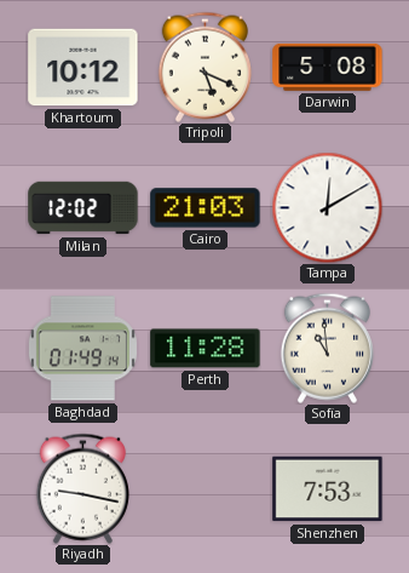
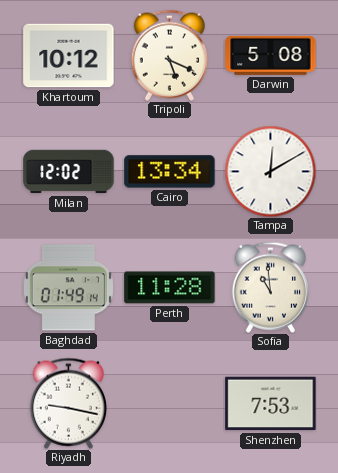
Cairo: 21:03 -> 13:34
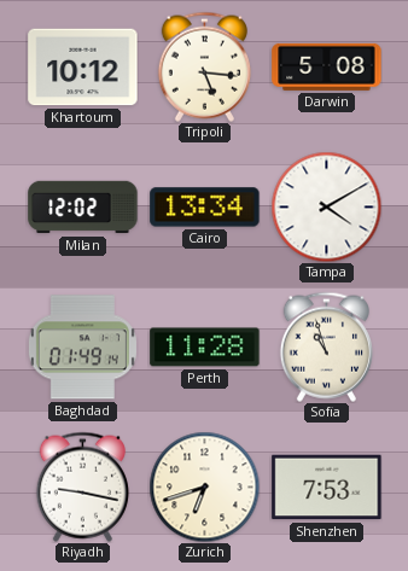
Tripoli: 5:19 -> 5:16
Tampa: 12:10 -> 4:10
Sofia: 10:59 -> 10:57
Zurich: none -> 6:42
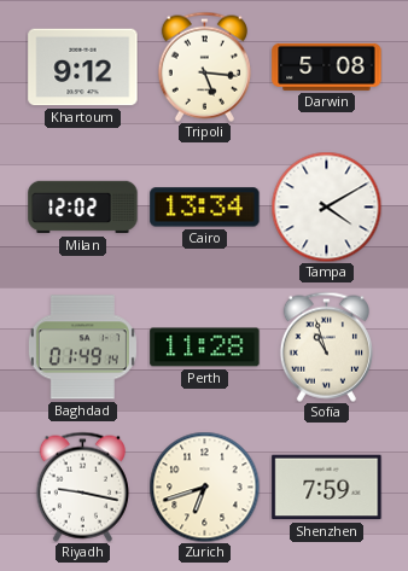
Khartoum: 10:12 -> 9:12
Shenzhen: 7:53 -> 7:59
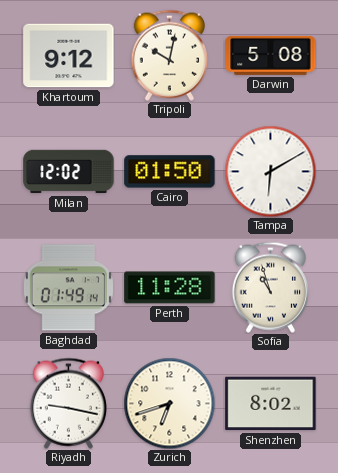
Tripoli: 5:16 -> 10:02
Cairo: 13:34 -> 01:50
Tampa: 4:10 -> 6:10
Shenzhen: 7:59 -> 8:02
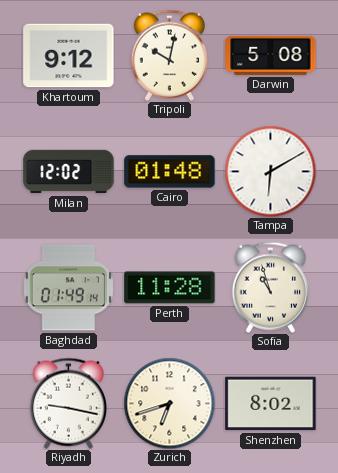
Cairo: 01:50 -> 01:48
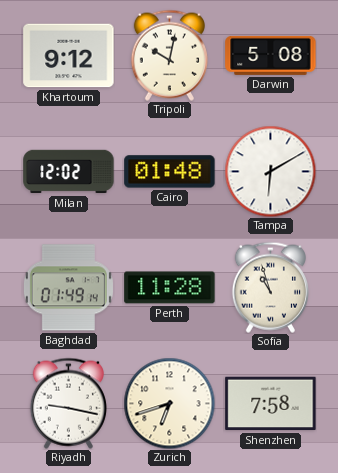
Shenzhen: 8:02 -> 7:58
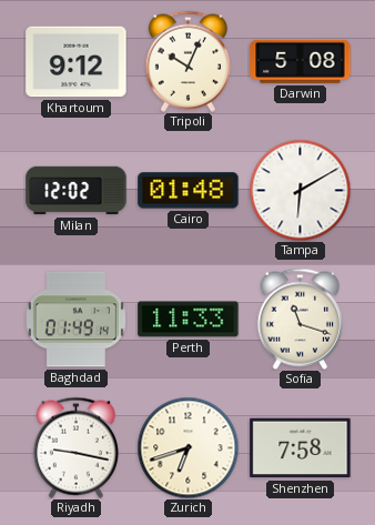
Tripoli: 10:02 -> 10:04
Perth: 11:28 -> 11:33
Sofia: 10:57 -> 11:18
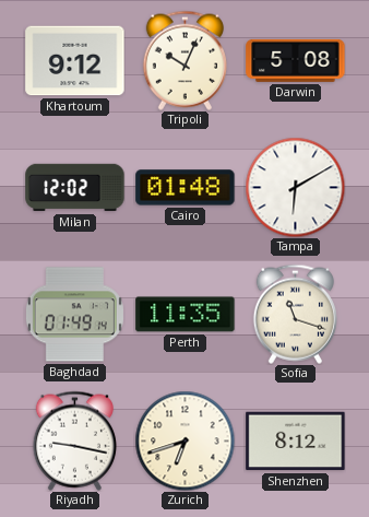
Perth: 11:33 -> 11:35
Shenzhen: 7:58 -> 8:12
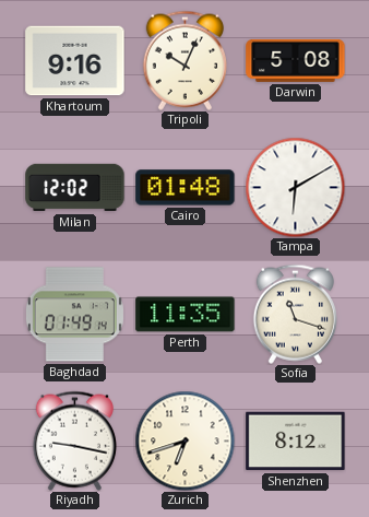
Khartoum: 9:12 -> 9:16
